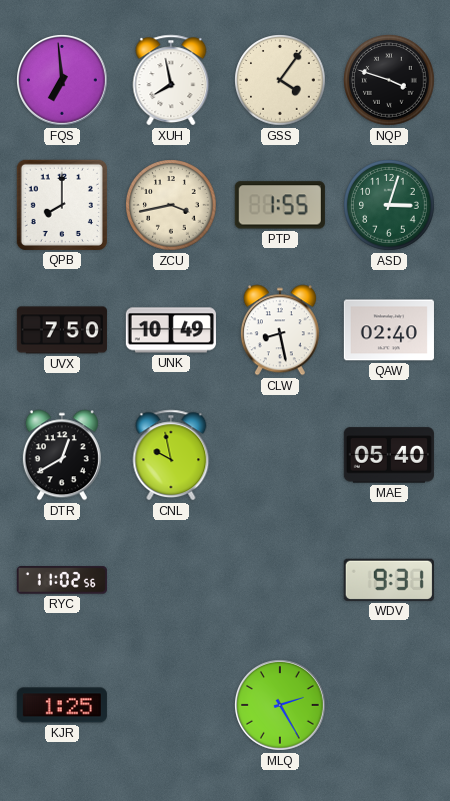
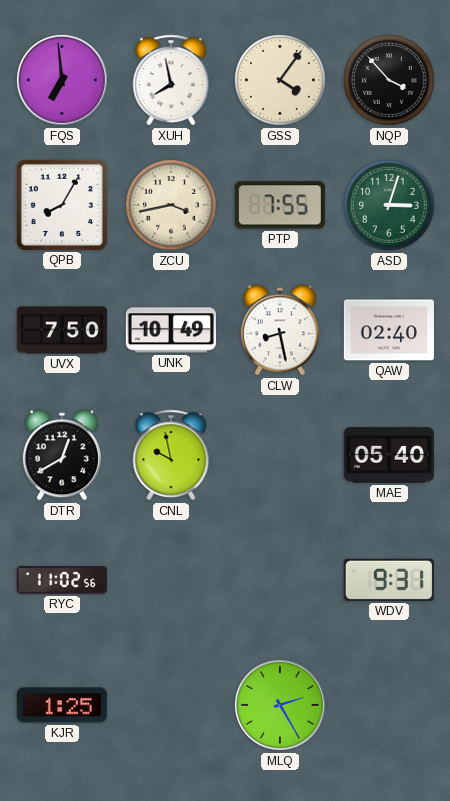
NQP: 3:48 -> 3:53
QPB: 8:00 -> 8:05
PTP: 1:55 -> 7:55
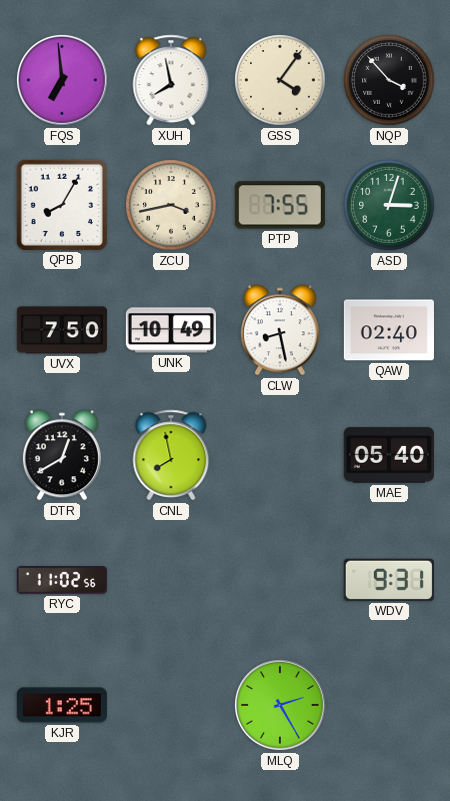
CNL: 9:58 -> 7:58
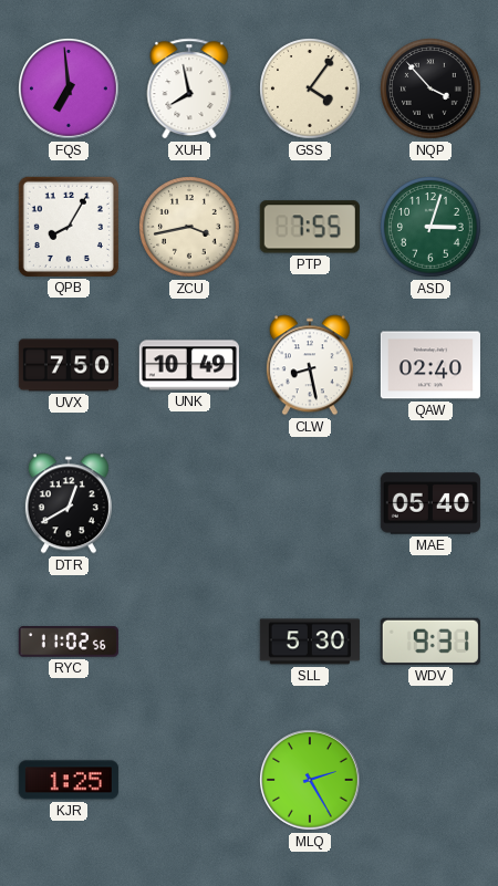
CNL: 7:58 -> none
SLL: none -> 5:30
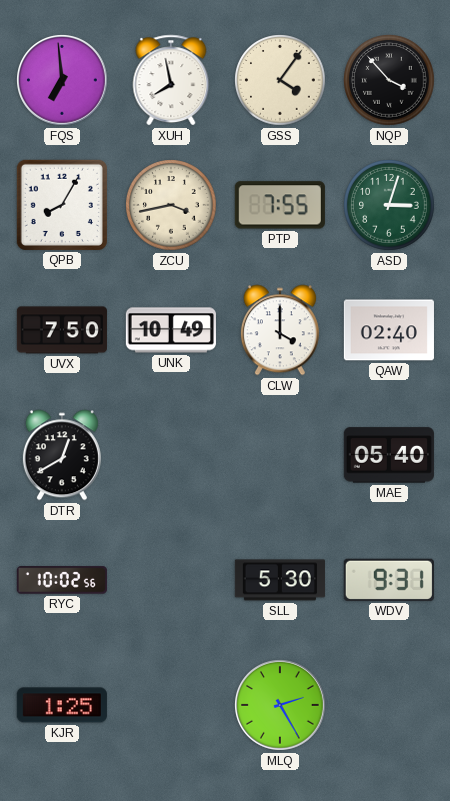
CLW: 8:28 -> 4:00
RYC: 11:02 -> 10:02
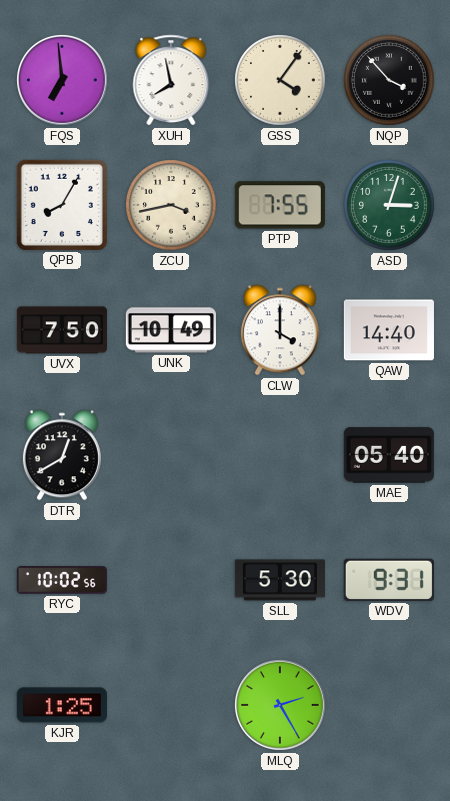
QAW: 02:40 -> 14:40
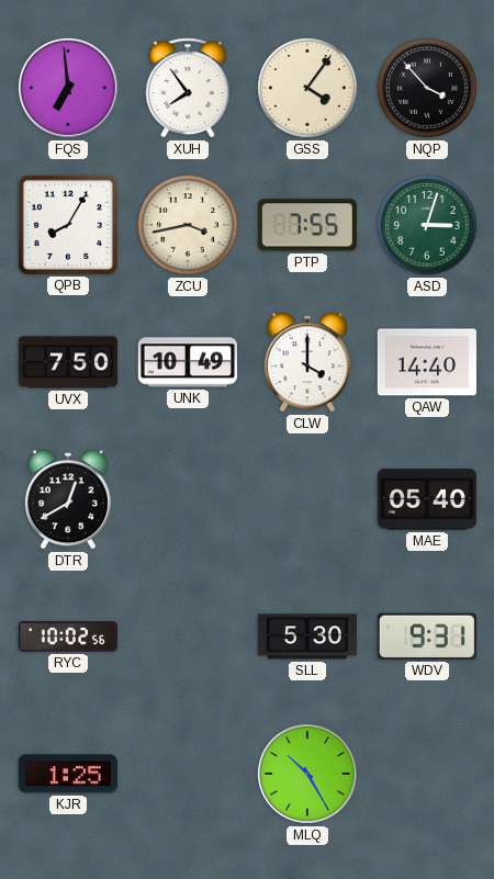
XUH: 7:58 -> 7:54
MLQ: 2:25 -> 10:25
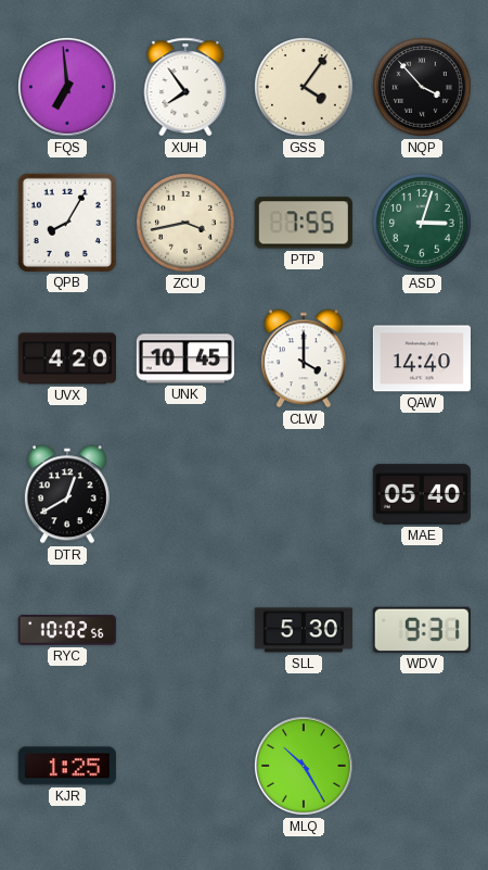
UVX: 7:50 -> 4:20
UNK: 10:49 -> 10:45
